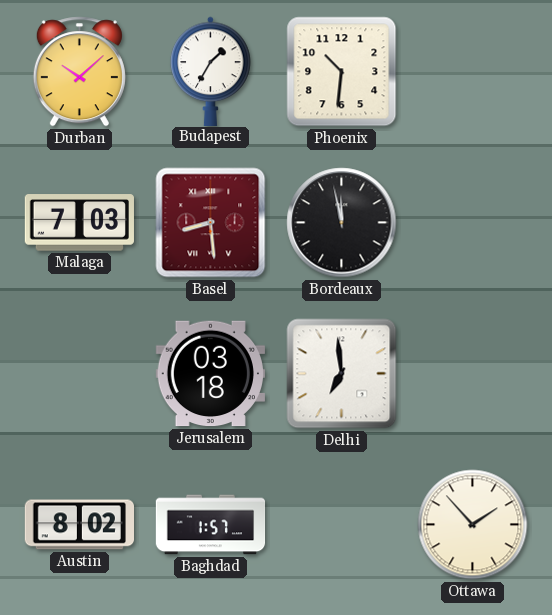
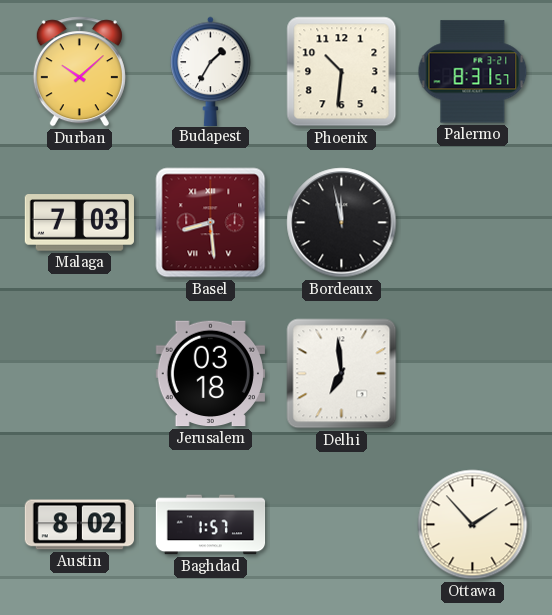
Palermo: none -> 8:31
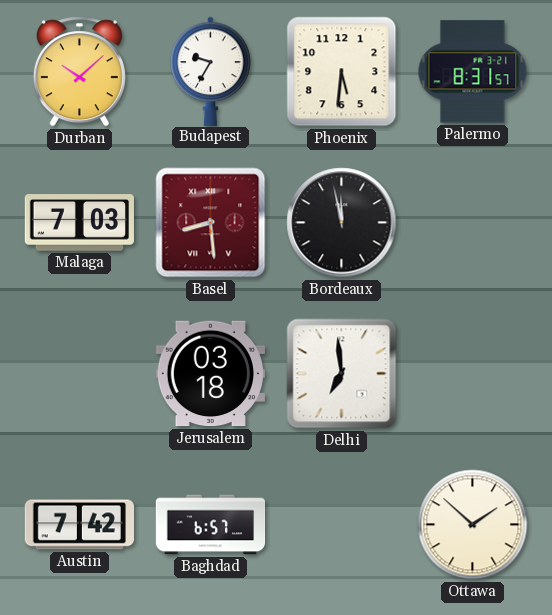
Budapest: 1:35 -> 9:35
Phoenix: 10:31 -> 5:31
Austin: 8:02 -> 7:42
Baghdad: 1:57 -> 6:57
Ottawa: 1:53 -> 1:52
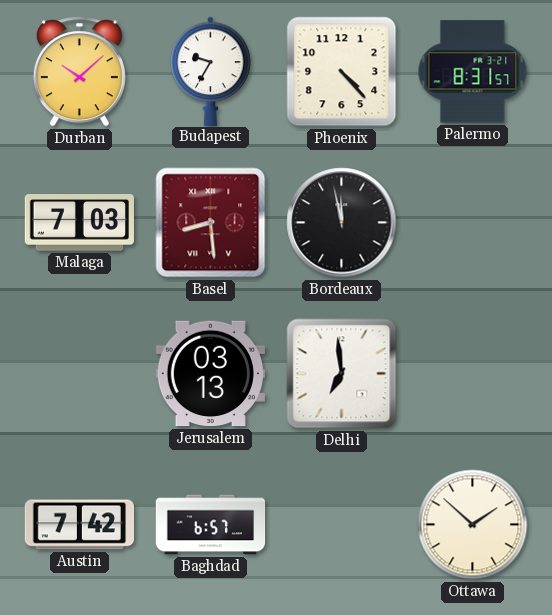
Phoenix: 5:31 -> 4:23
Jerusalem: 03:18 -> 03:13
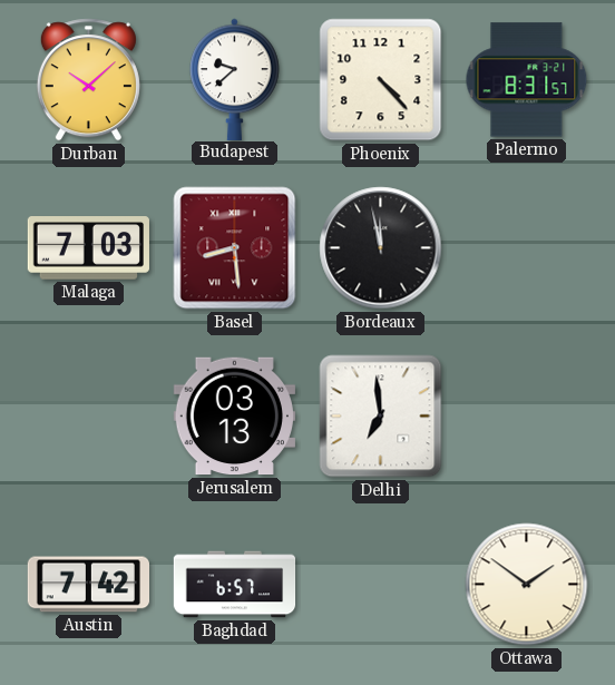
Budapest: 9:35 -> 9:38
Ottawa: 1:52 -> 1:51
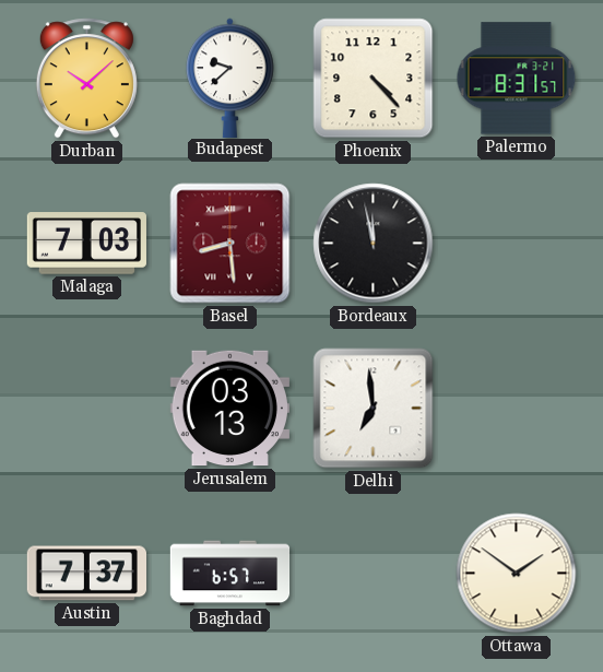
Austin: 7:42 -> 7:37
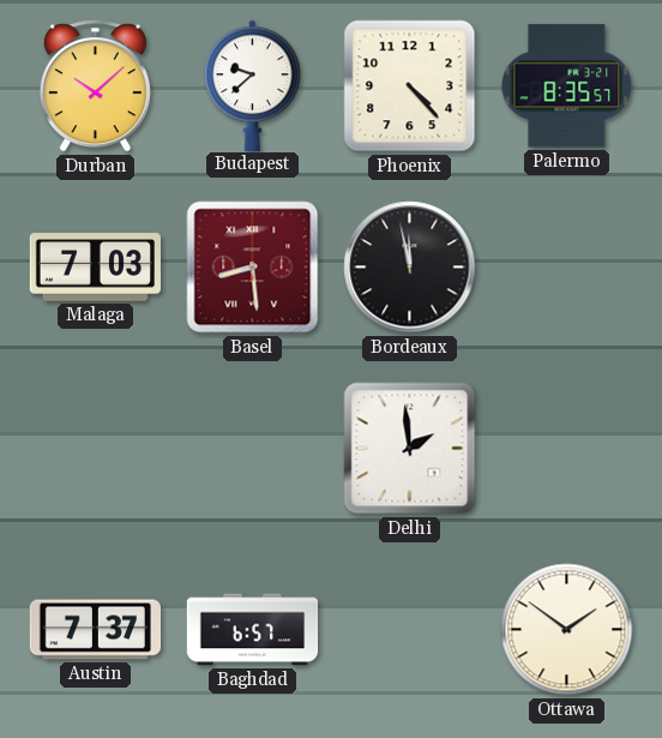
Palermo: 8:31 -> 8:35
Jerusalem: 03:13 -> none
Delhi: 6:59 -> 1:59
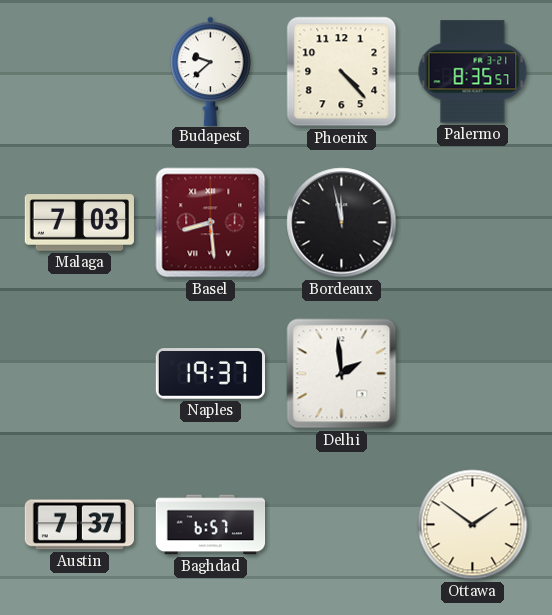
Durban: 10:08 -> none
Naples: none -> 19:37
